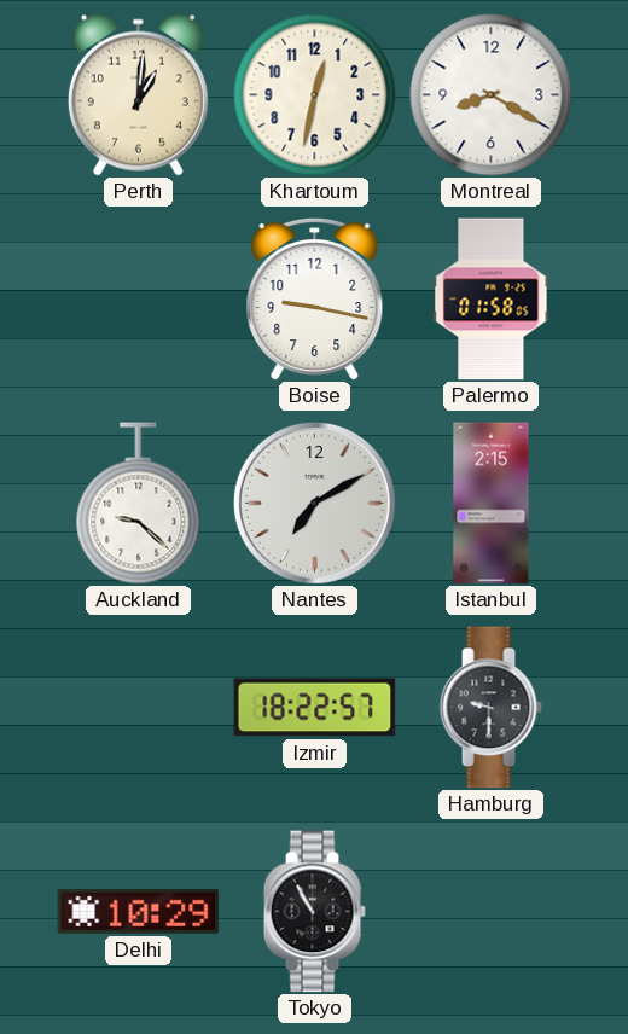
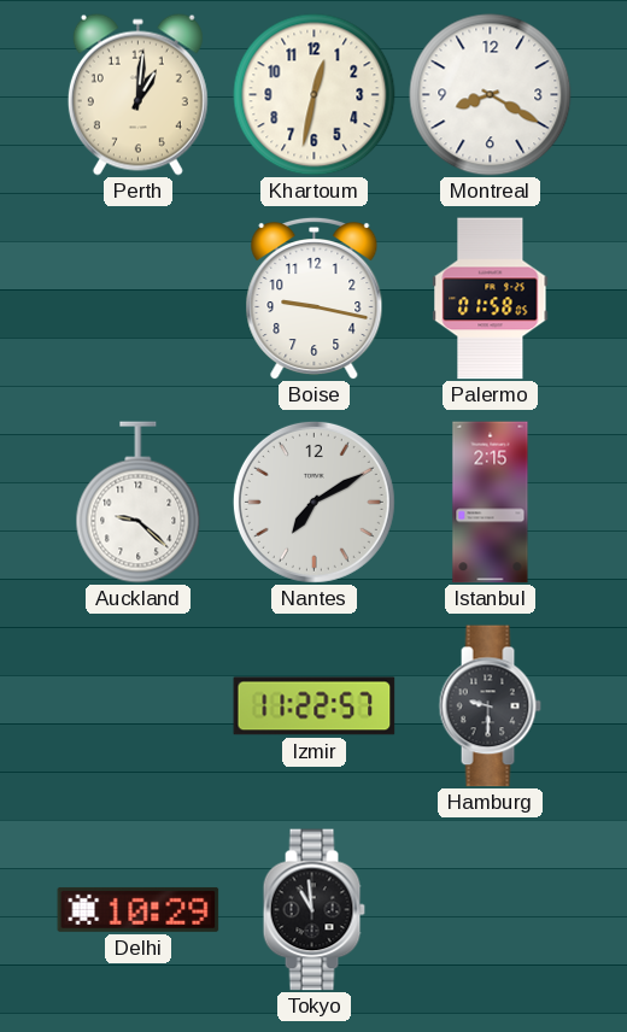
Izmir: 18:22 -> 11:22
Tokyo: 10:55 -> 10:59
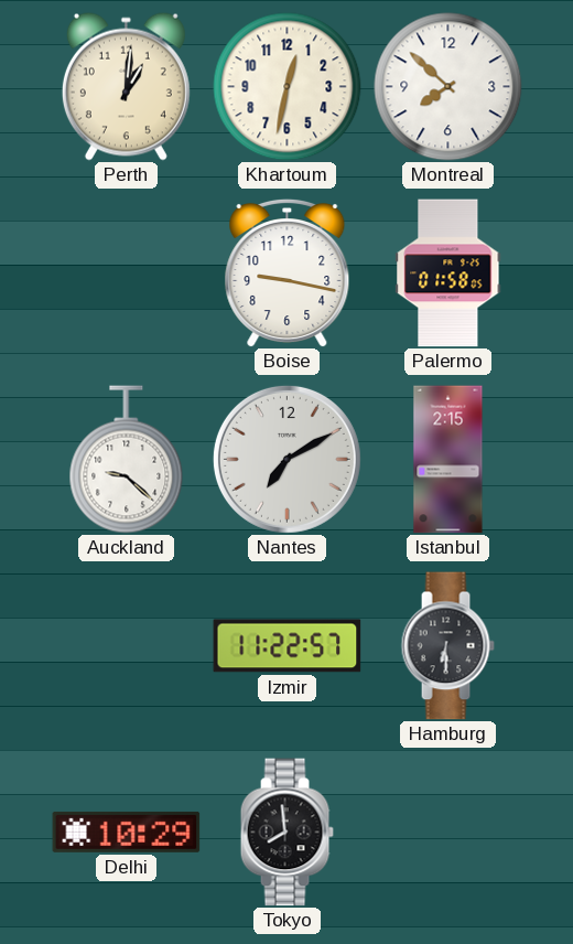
Montreal: 8:20 -> 7:52
Hamburg: 9:30 -> 6:30
Tokyo: 10:59 -> 7:59
